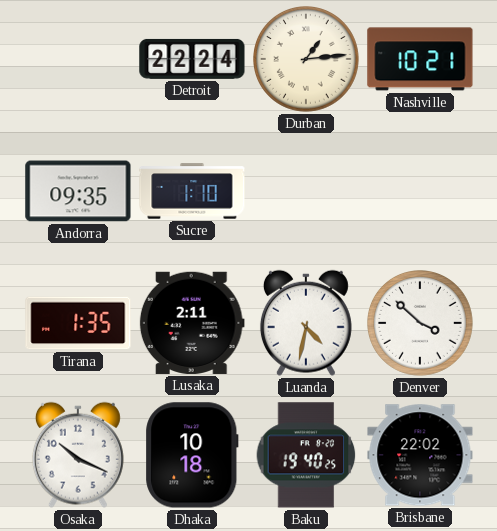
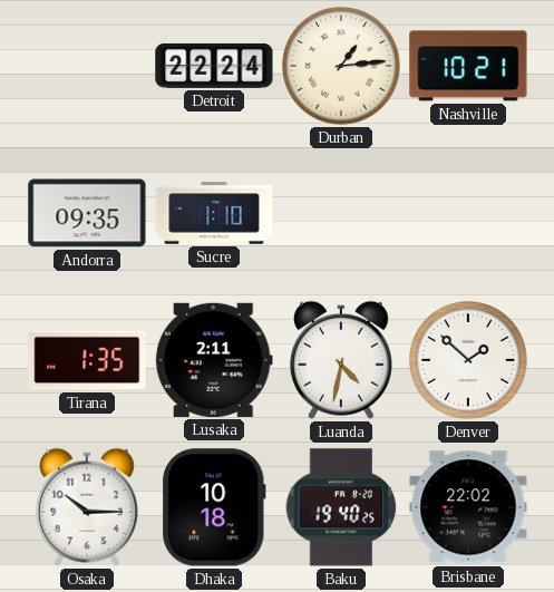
Denver: 3:52 -> 1:52
Osaka: 10:19 -> 10:15
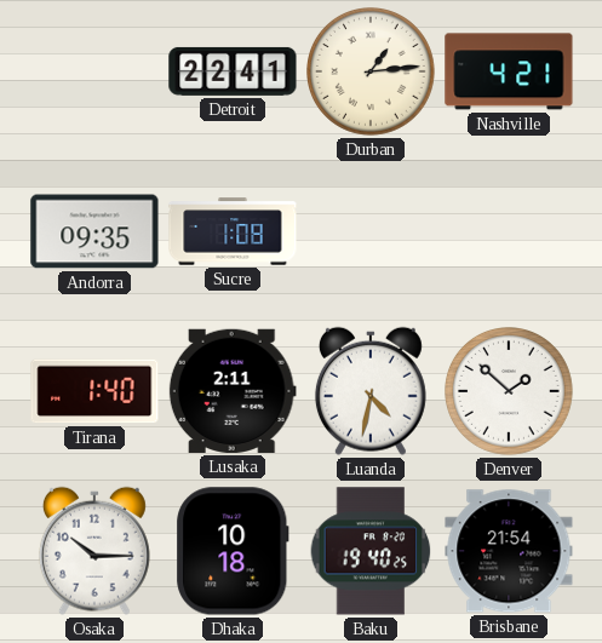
Detroit: 22:24 -> 22:41
Nashville: 10:21 -> 4:21
Sucre: 1:10 -> 1:08
Tirana: 1:35 -> 1:40
Brisbane: 22:02 -> 21:54
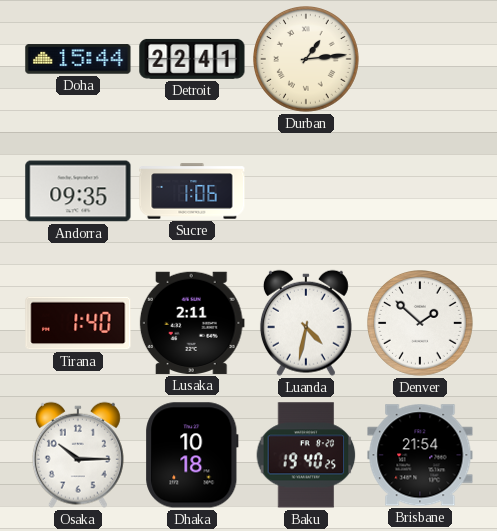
Doha: none -> 15:44
Nashville: 4:21 -> none
Sucre: 1:08 -> 1:06
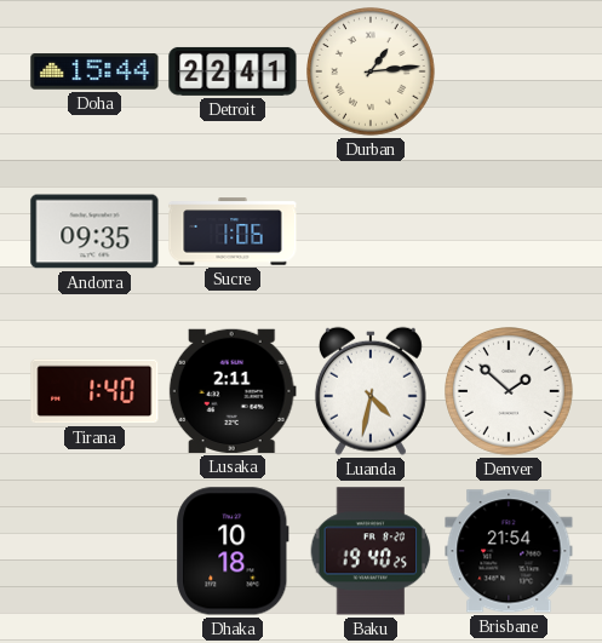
Osaka: 10:15 -> none
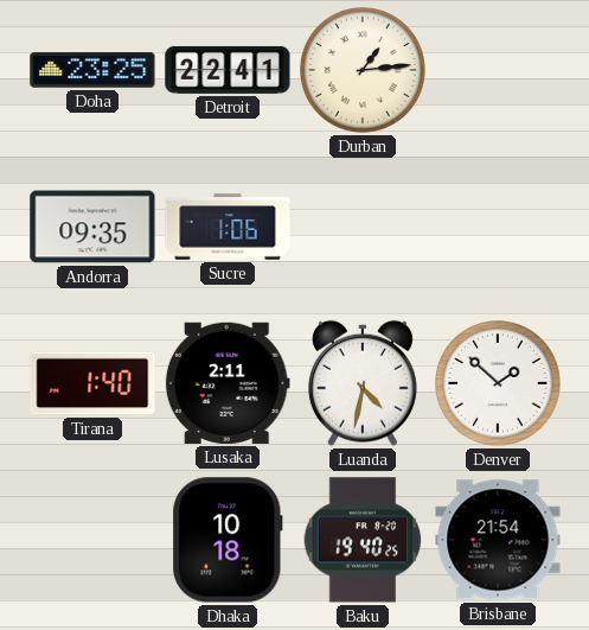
Doha: 15:44 -> 23:25
